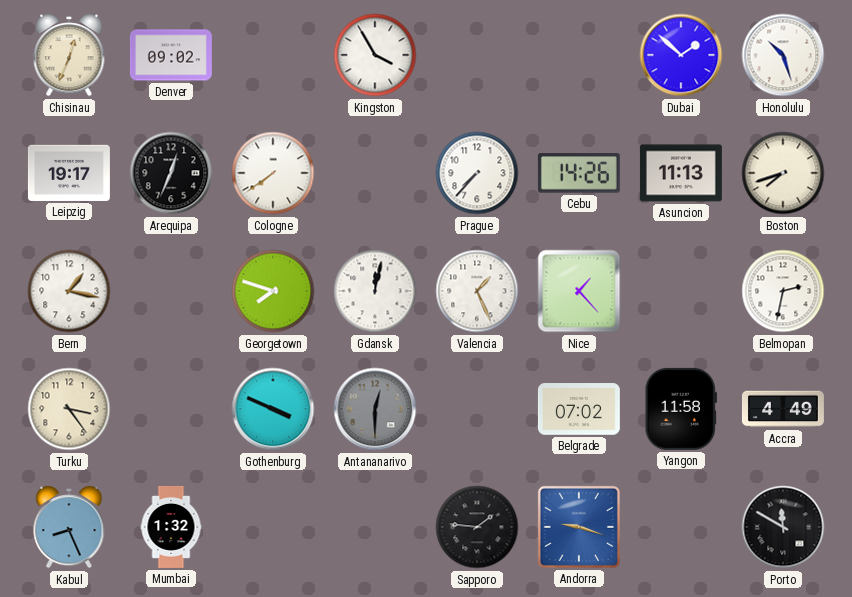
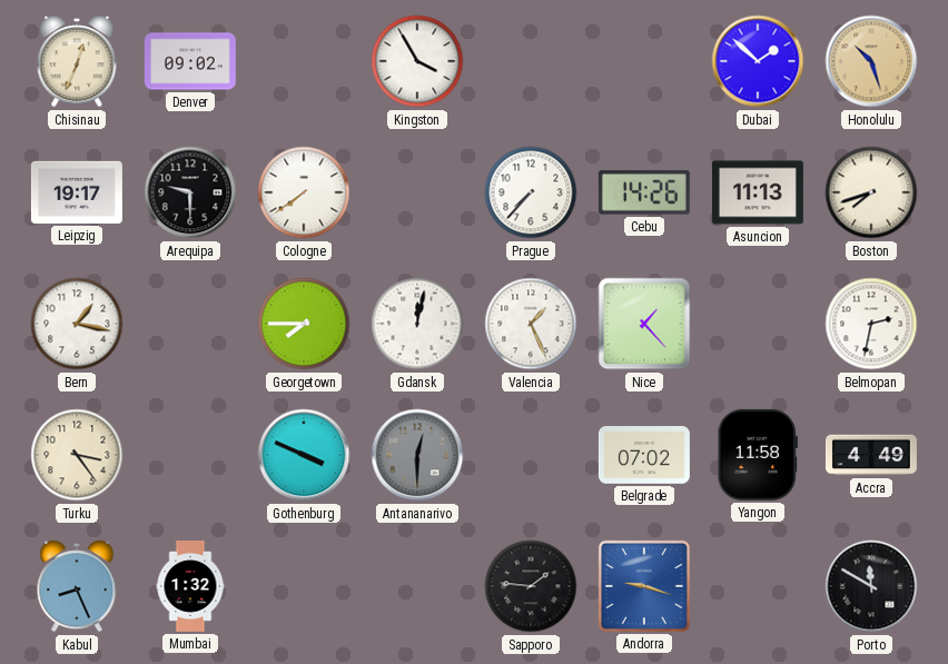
Honolulu dial: white -> champagne
Arequipa: 12:34 -> 9:30
Georgetown: 7:48 -> 7:45
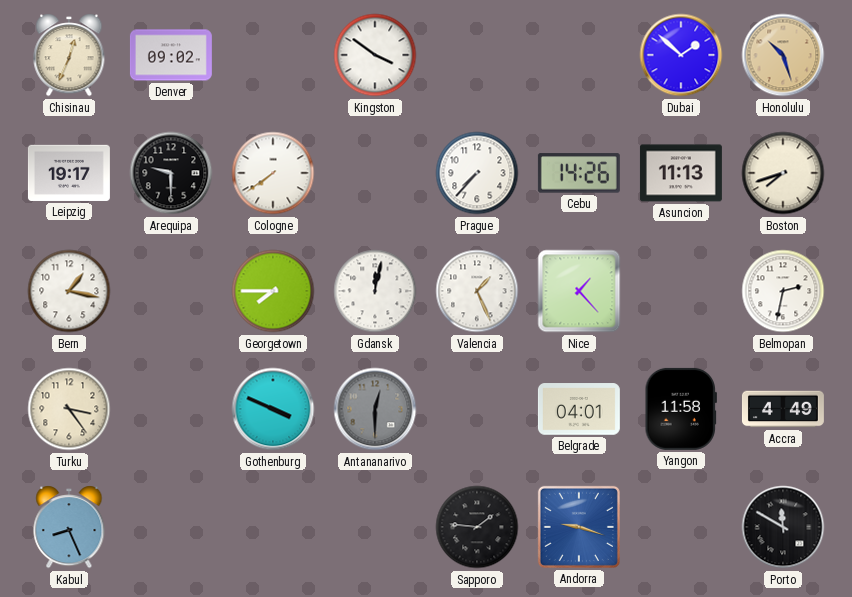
Kingston: 3:55 -> 3:51
Belgrade: 07:02 -> 04:01
Mumbai: 1:32 -> none
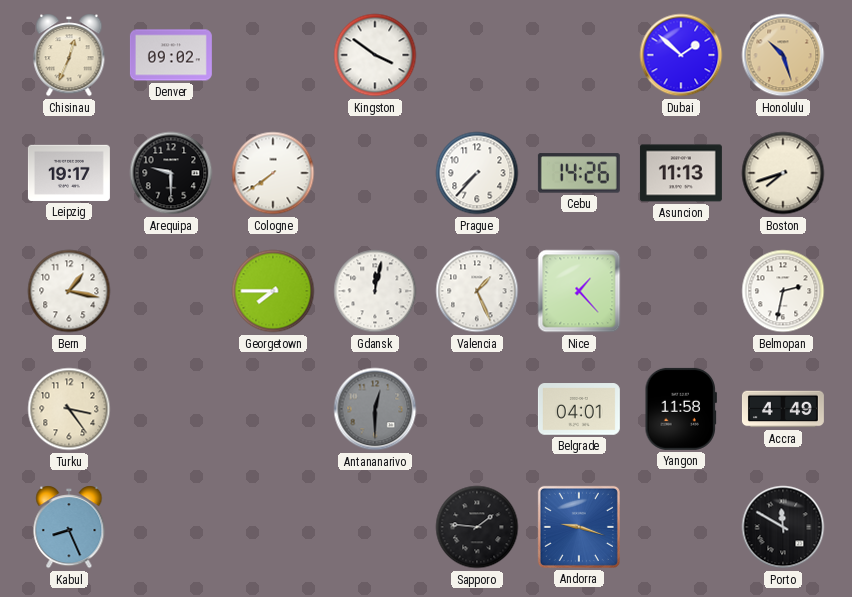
Gothenburg: 3:49 -> none
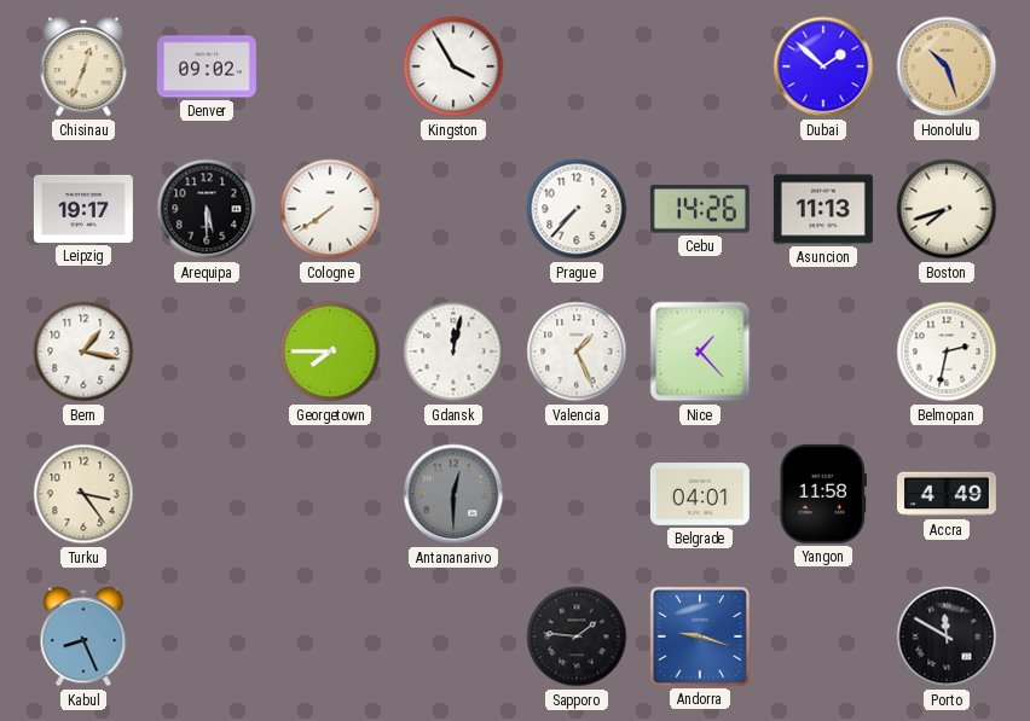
Kingston: 3:51 -> 3:55
Arequipa: 9:30 -> 5:30
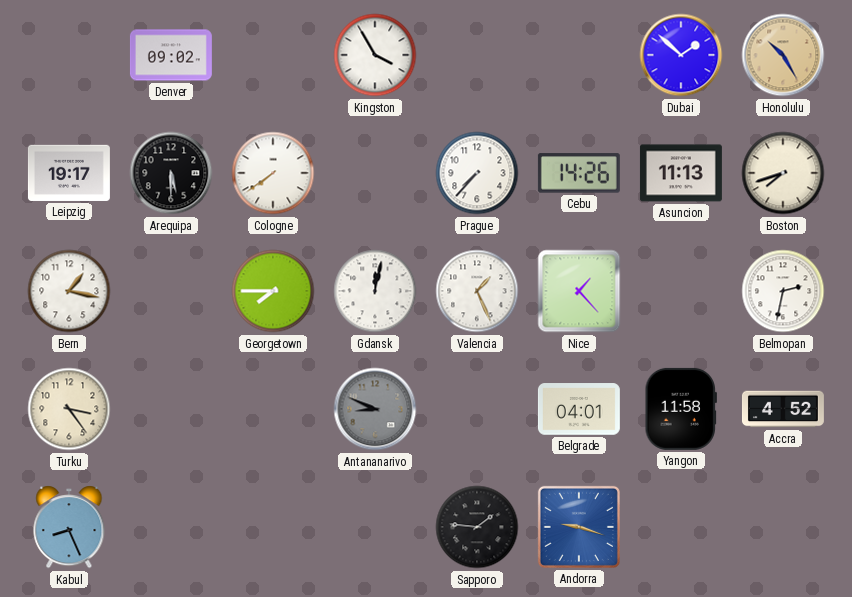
Chisinau: 12:34 -> none
Honolulu: 10:27 -> 10:25
Antananarivo: 12:30 -> 8:49
Accra: 4:49 -> 4:52
Porto: 11:50 -> none
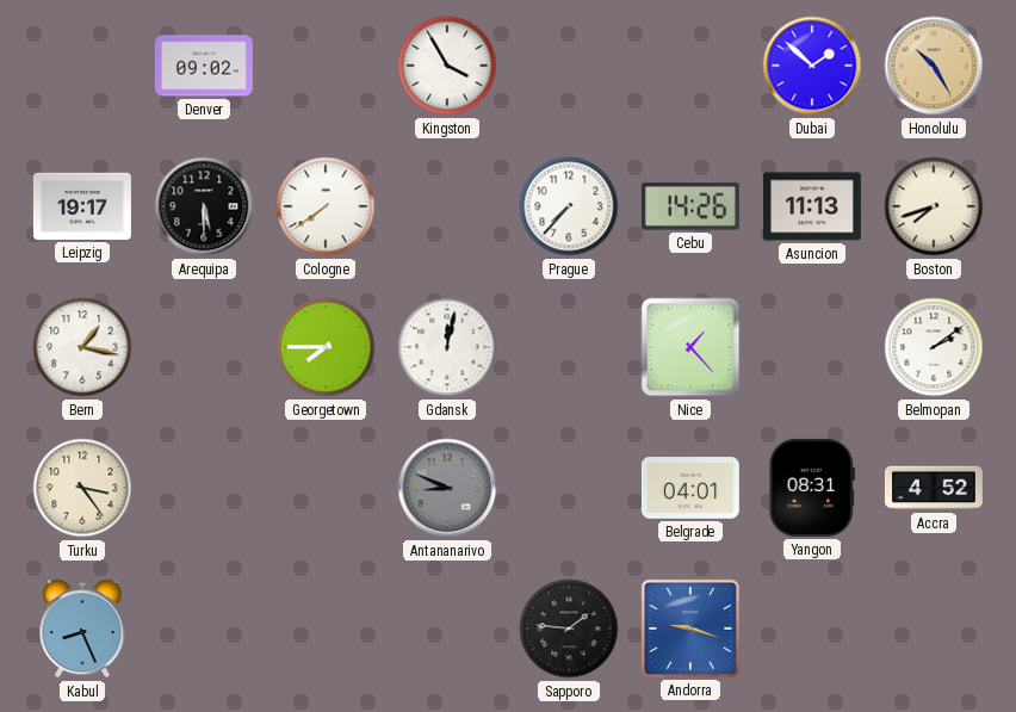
Valencia: 1:26 -> none
Belmopan: 2:32 -> 2:09
Yangon: 11:58 -> 08:31
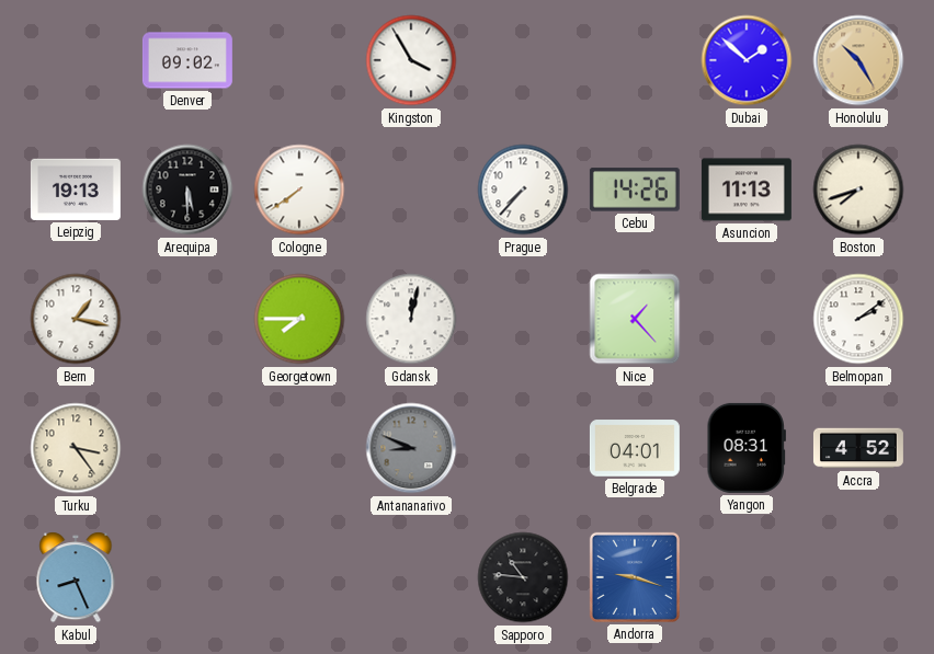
Leipzig: 19:17 -> 19:13
Sapporo: 1:46 -> 10:46
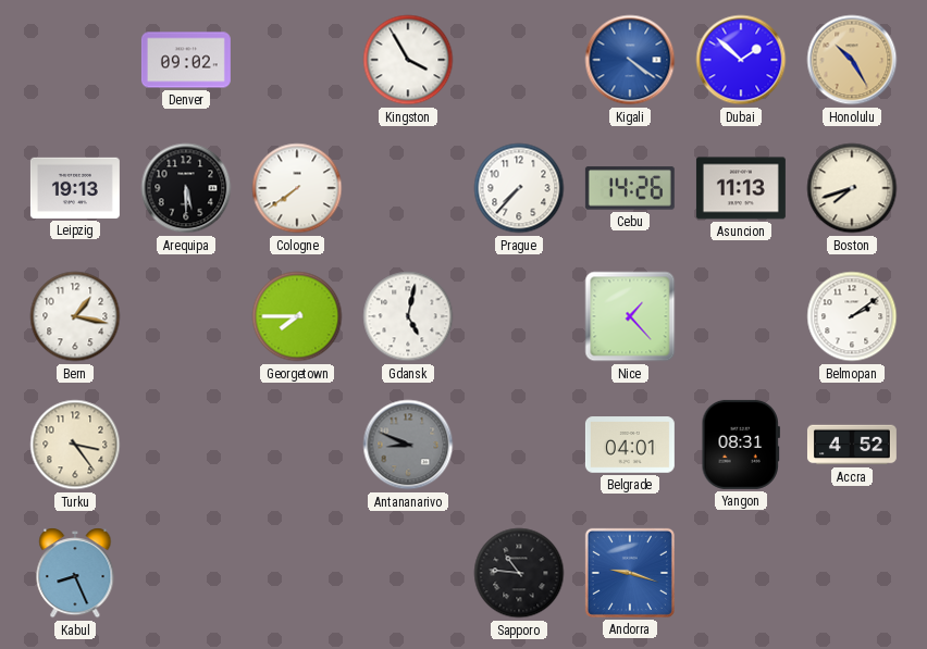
Kigali: none -> 4:21
Gdansk: 12:02 -> 5:02
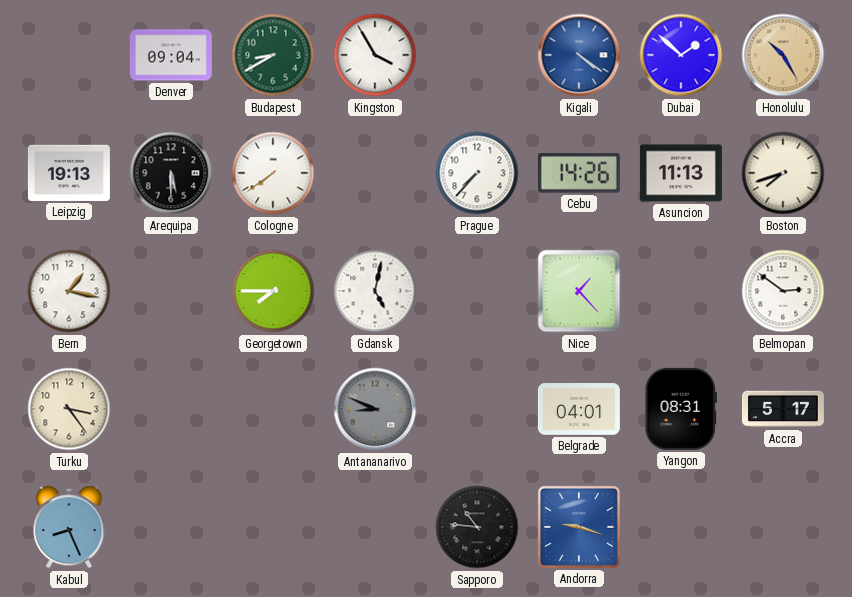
Denver: 09:02 -> 09:04
Budapest: none -> 8:40
Belmopan: 2:09 -> 2:51
Accra: 4:52 -> 5:17
